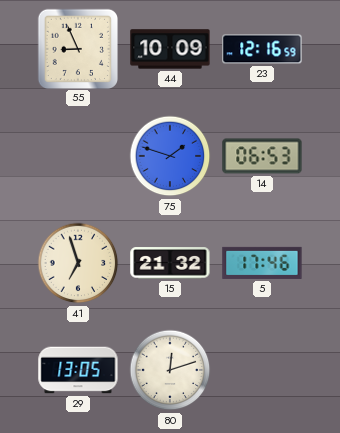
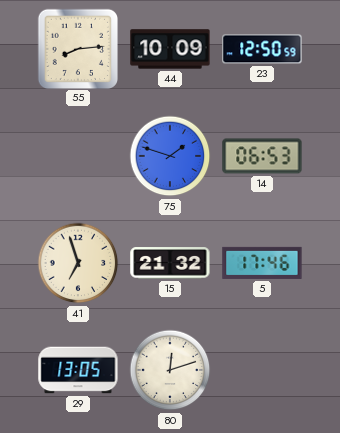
55: 8:56 -> 8:14
23: 12:16 -> 12:50
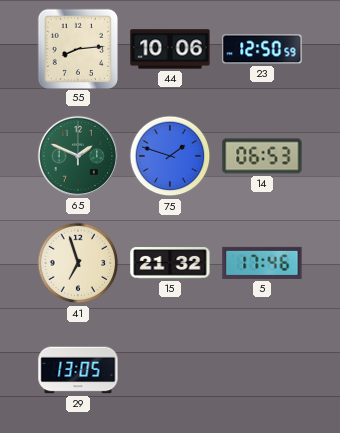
44: 10:09 -> 10:06
65: none -> 1:49
80: 12:12 -> none
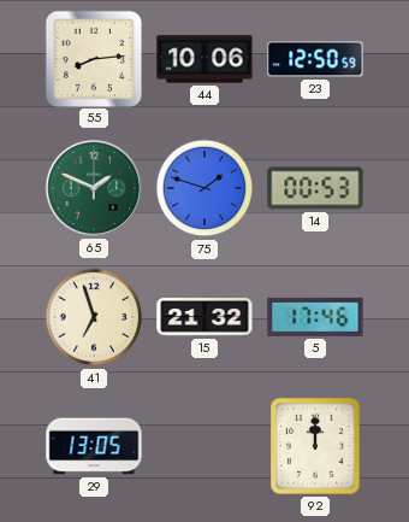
14: 06:53 -> 00:53
92: none -> 12:00
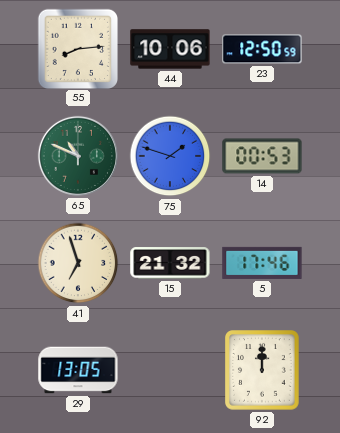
65: 1:49 -> 10:49
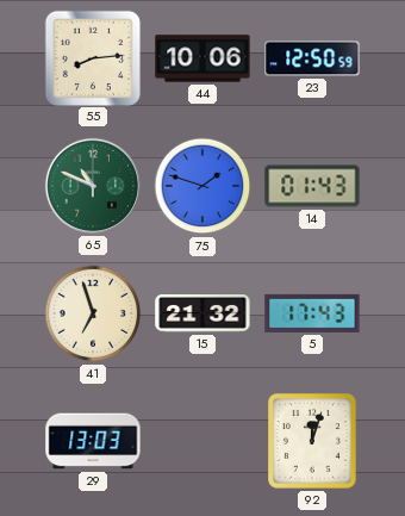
14: 00:53 -> 01:43
5: 17:46 -> 17:43
29: 13:05 -> 13:03
92: 12:00 -> 12:03
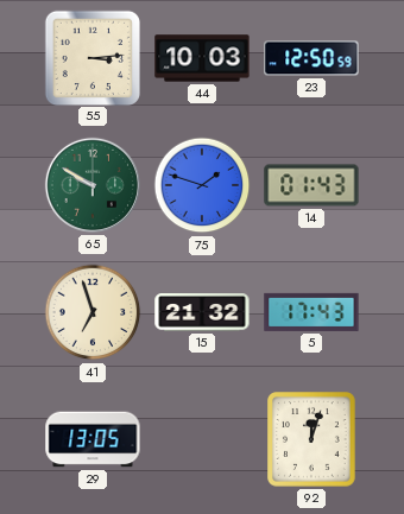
55: 8:14 -> 3:14
44: 10:06 -> 10:03
65: 10:49 -> 9:50
29: 13:03 -> 13:05
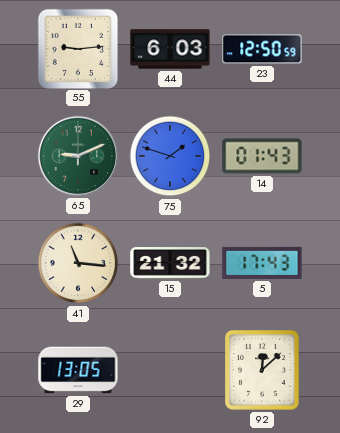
55: 3:14 -> 9:14
44: 10:03 -> 6:03
65: 9:50 -> 9:11
41: 6:57 -> 11:16
92: 12:03 -> 12:08
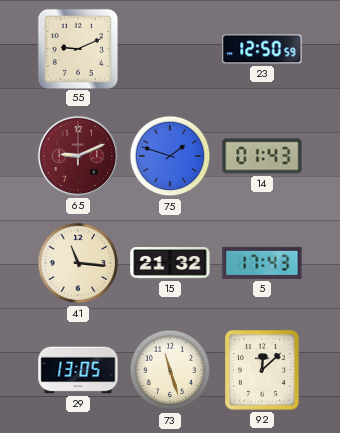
55: 9:14 -> 9:11
44: 6:03 -> none
65 dial: green -> burgundy
73: none -> 11:27
